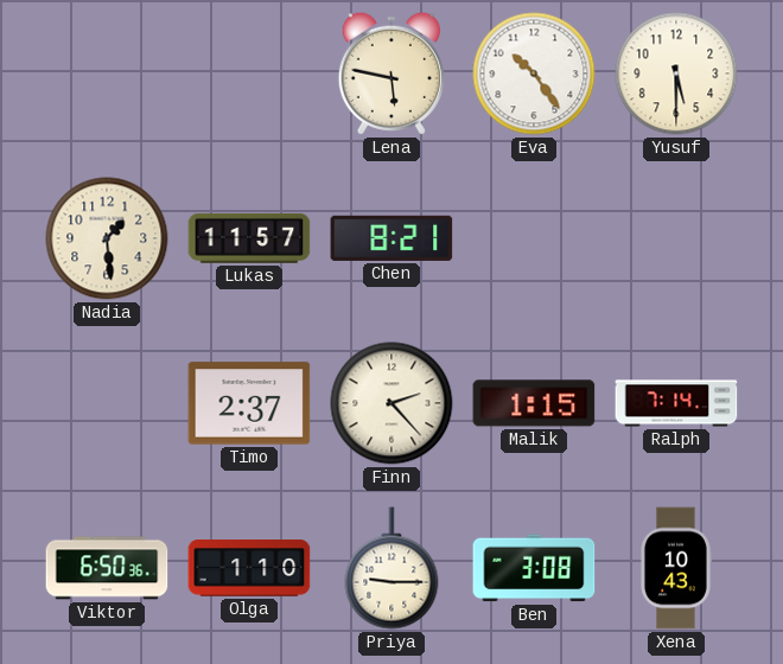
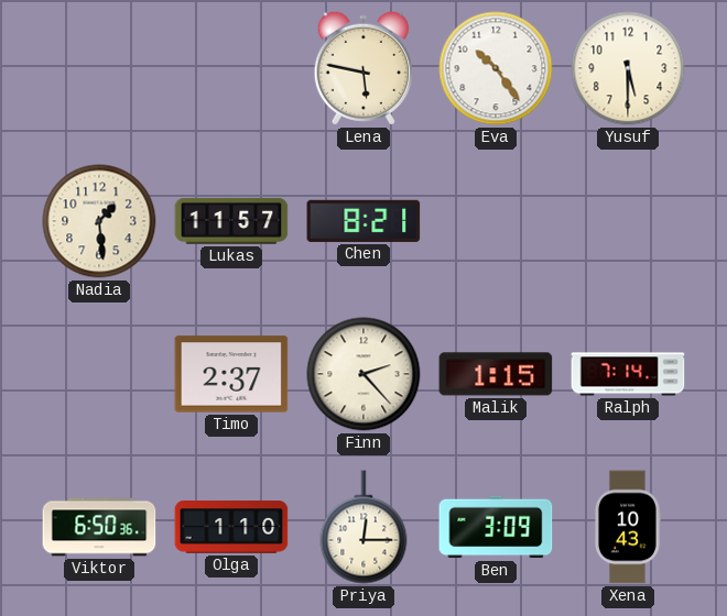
Priya: 9:15 -> 12:15
Ben: 3:08 -> 3:09
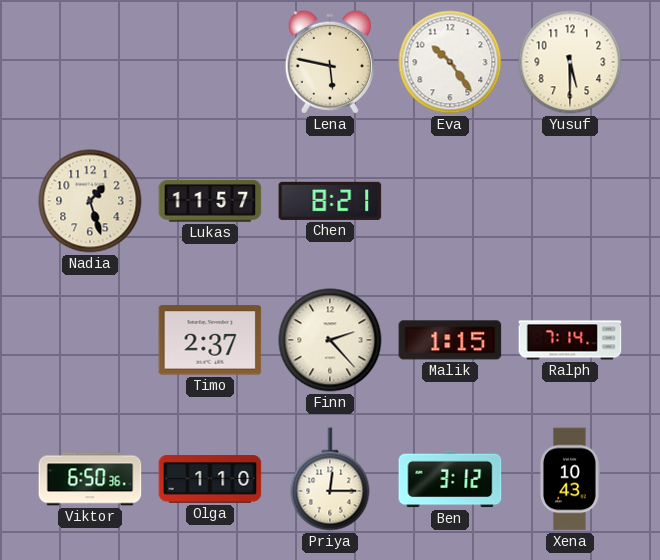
Nadia: 1:29 -> 1:27
Ben: 3:09 -> 3:12
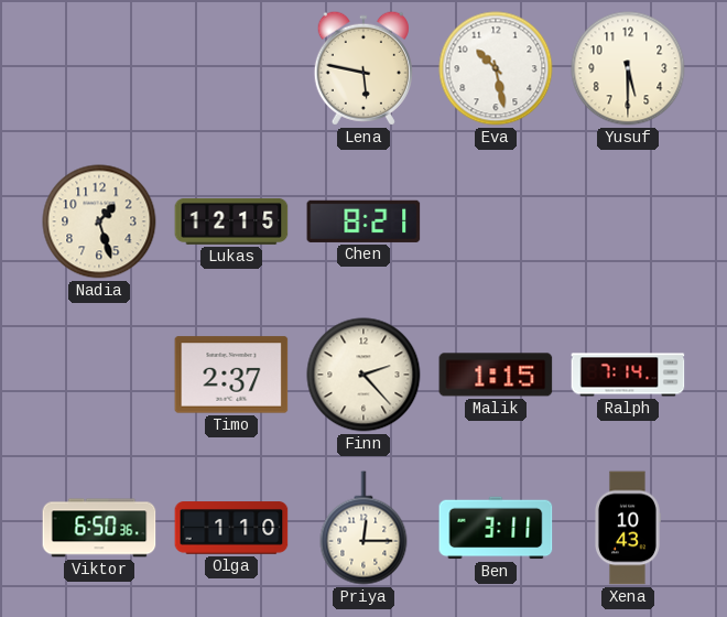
Eva: 10:24 -> 10:28
Lukas: 11:57 -> 12:15
Ben: 3:12 -> 3:11
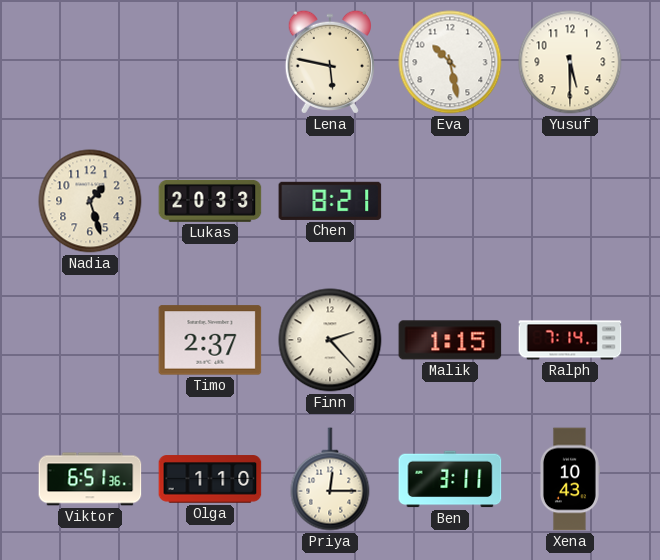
Lukas: 12:15 -> 20:33
Viktor: 6:50 -> 6:51
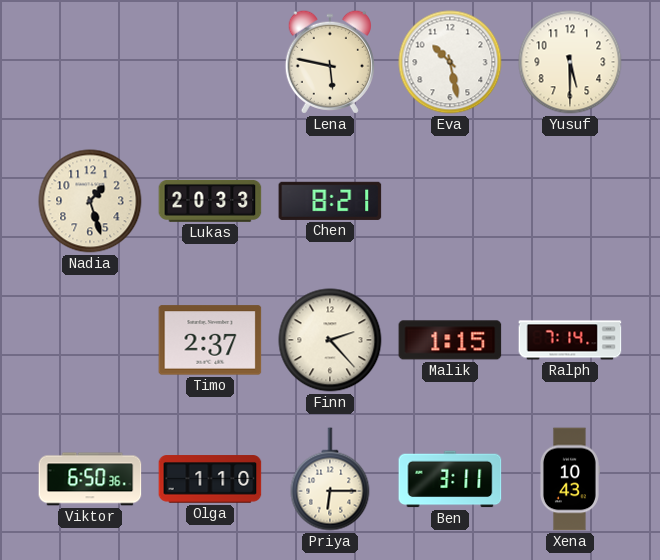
Viktor: 6:51 -> 6:50
Priya: 12:15 -> 6:15
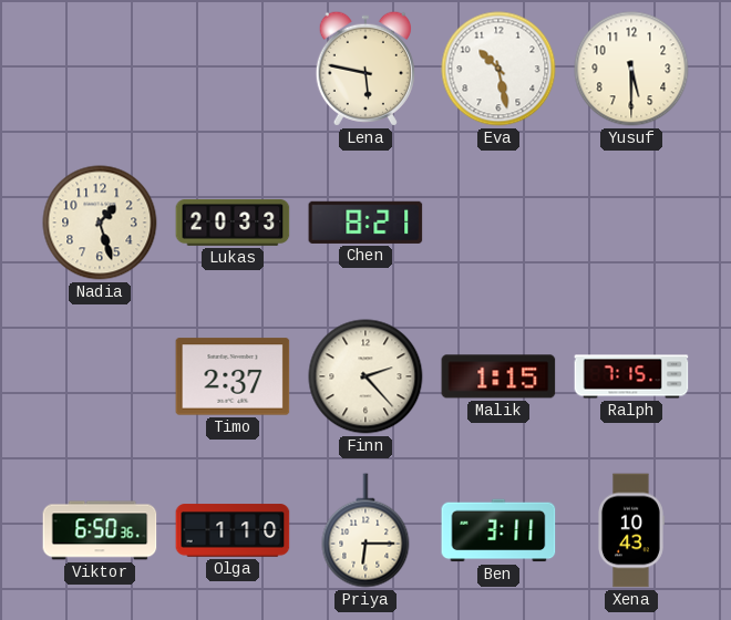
Ralph: 7:14 -> 7:15
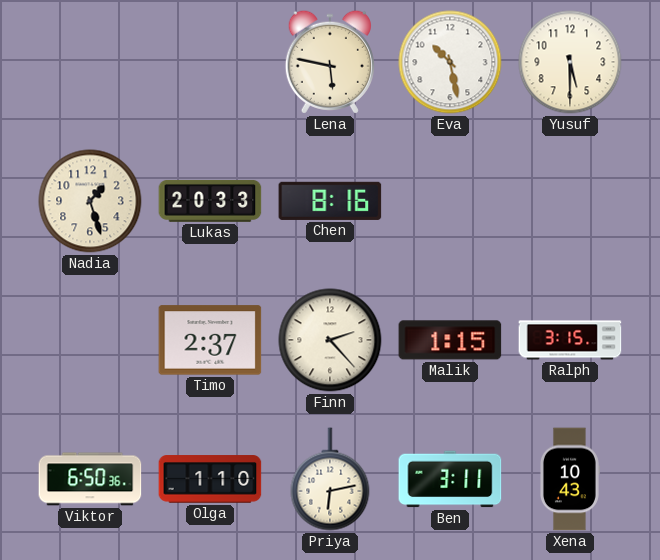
Chen: 8:21 -> 8:16
Ralph: 7:15 -> 3:15
Priya: 6:15 -> 6:13
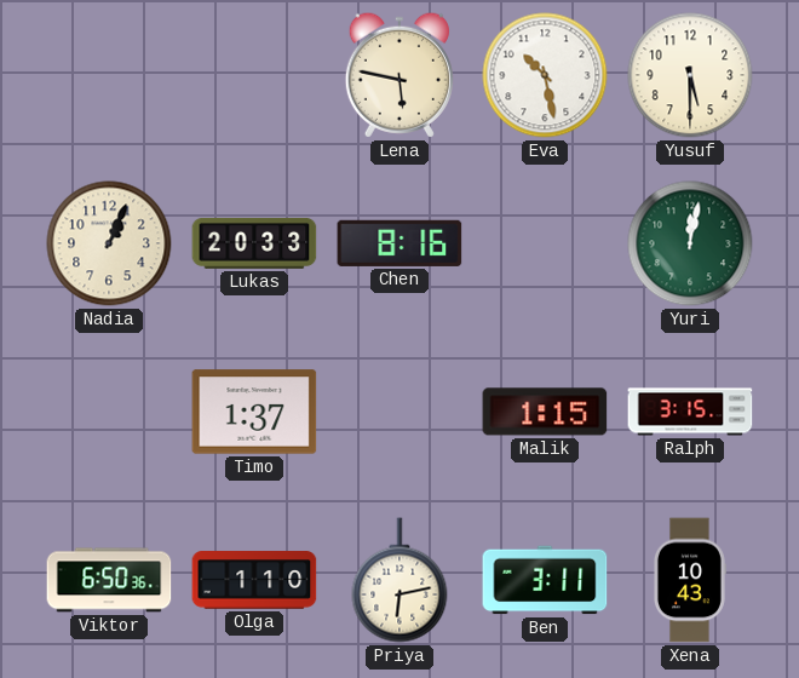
Nadia: 1:27 -> 1:04
Yuri: none -> 12:02
Timo: 2:37 -> 1:37
Finn: 2:23 -> none
